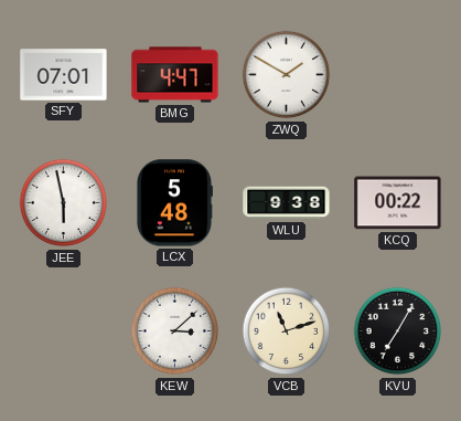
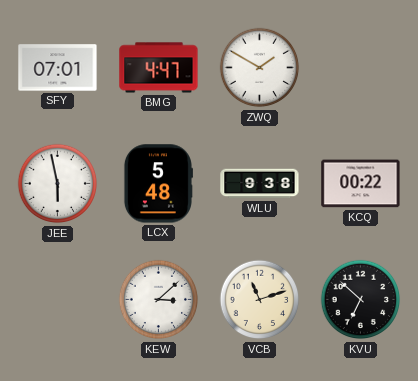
KVU: 7:05 -> 6:52
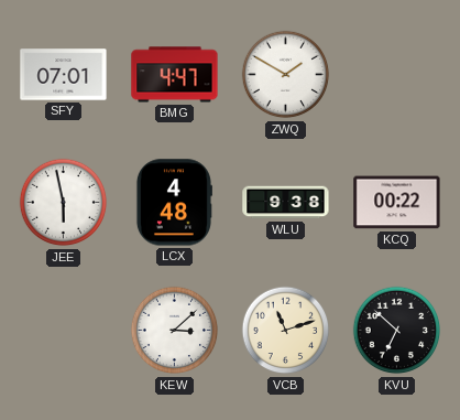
LCX: 5:48 -> 4:48
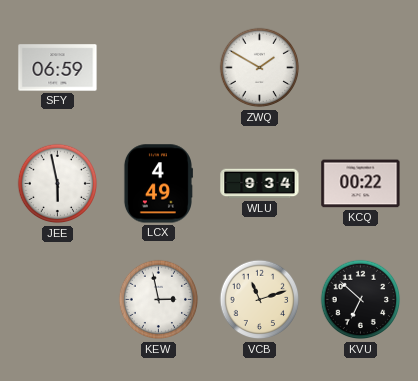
SFY: 07:01 -> 06:59
BMG: 4:47 -> none
LCX: 4:48 -> 4:49
WLU: 9:38 -> 9:34
KEW: 3:08 -> 2:58
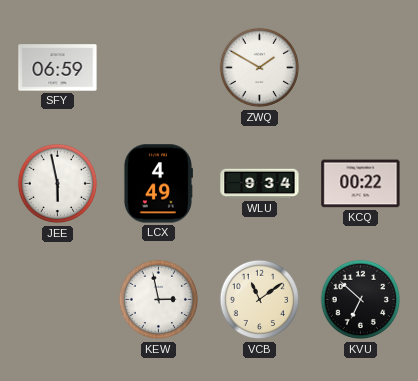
VCB: 11:12 -> 11:09
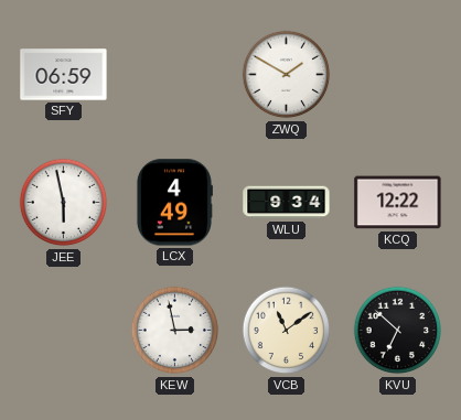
KCQ: 00:22 -> 12:22
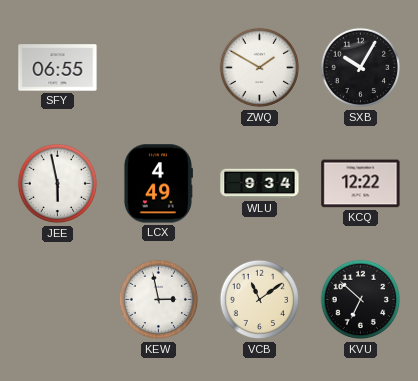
SFY: 06:59 -> 06:55
SXB: none -> 10:05
